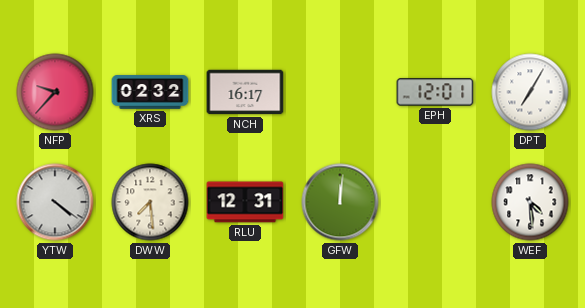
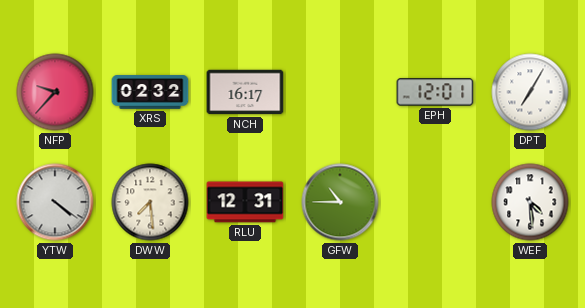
GFW: 12:01 -> 10:45
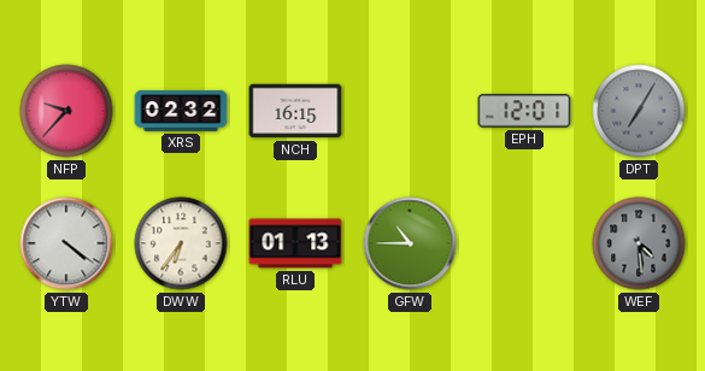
NCH: 16:17 -> 16:15
DPT dial: white -> grey
DWW: 7:29 -> 6:36
RLU: 12:31 -> 01:13
WEF dial: white -> grey
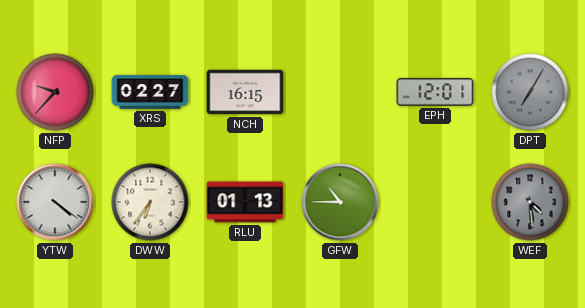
XRS: 02:32 -> 02:27
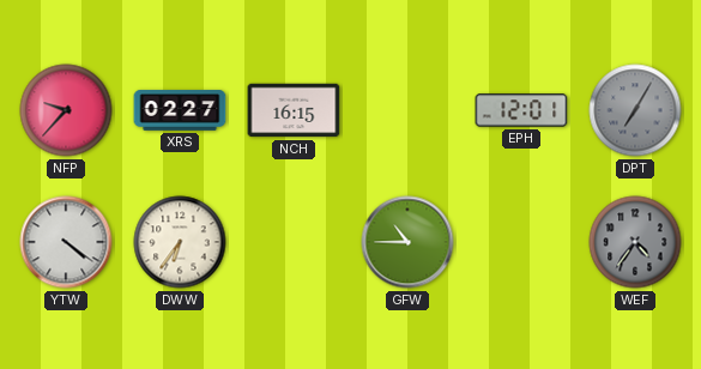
RLU: 01:13 -> none
WEF: 4:29 -> 4:36
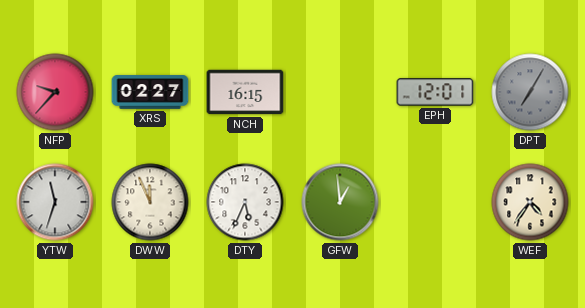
YTW: 4:21 -> 11:33
DWW: 6:36 -> 11:56
DTY: none -> 5:34
GFW: 10:45 -> 12:59
WEF dial: grey -> cream
